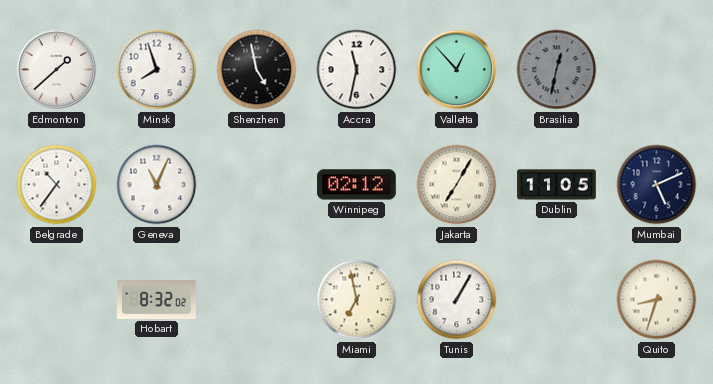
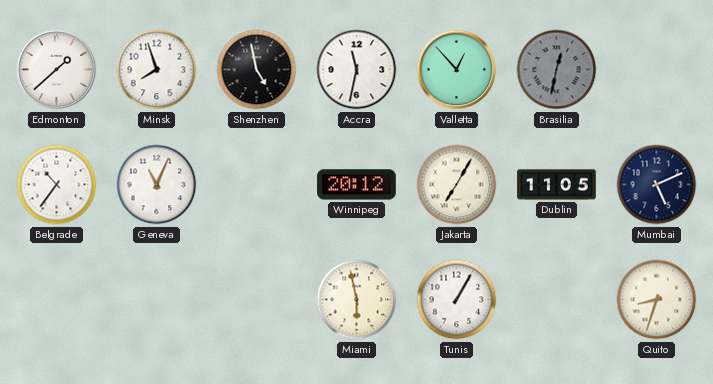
Winnipeg: 02:12 -> 20:12
Hobart: 8:32 -> none
Miami: 6:58 -> 5:58
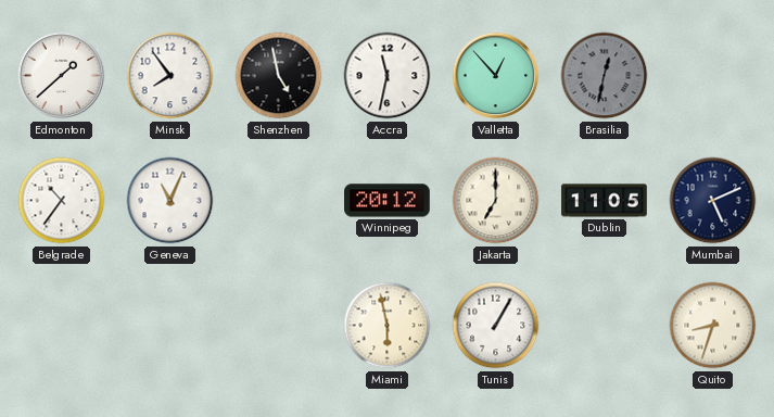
Minsk: 7:57 -> 7:54
Jakarta: 7:05 -> 7:00
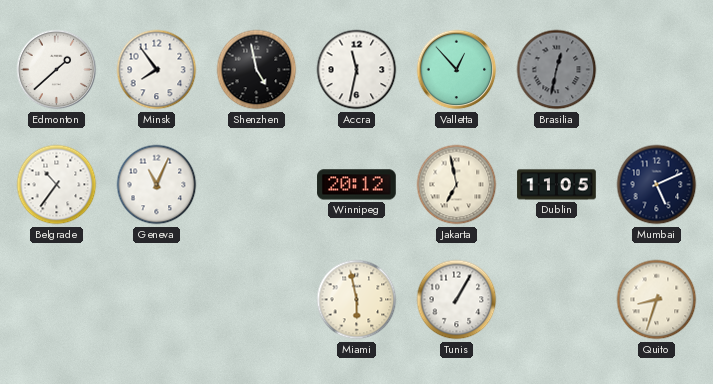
Jakarta: 7:00 -> 6:58
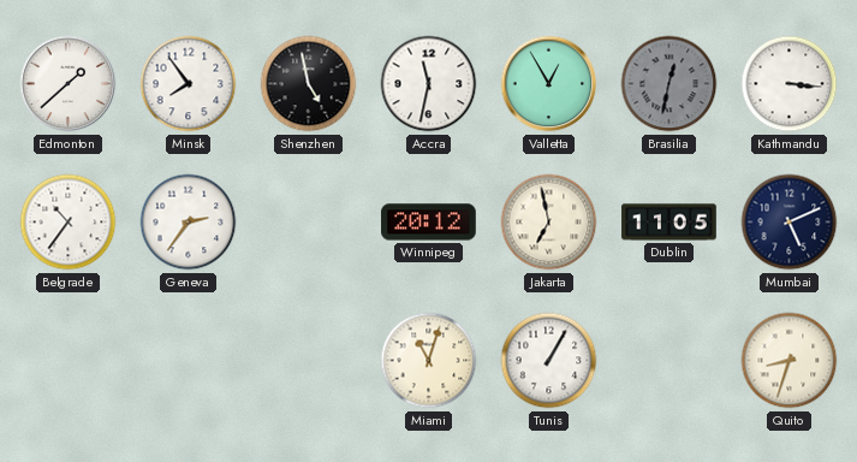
Valletta: 12:53 -> 12:55
Kathmandu: none -> 3:16
Geneva: 11:04 -> 2:36
Miami: 5:58 -> 11:03
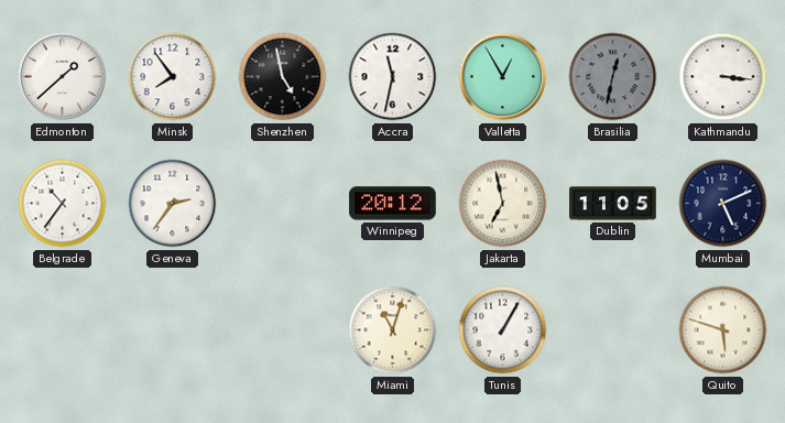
Quito: 8:33 -> 5:48
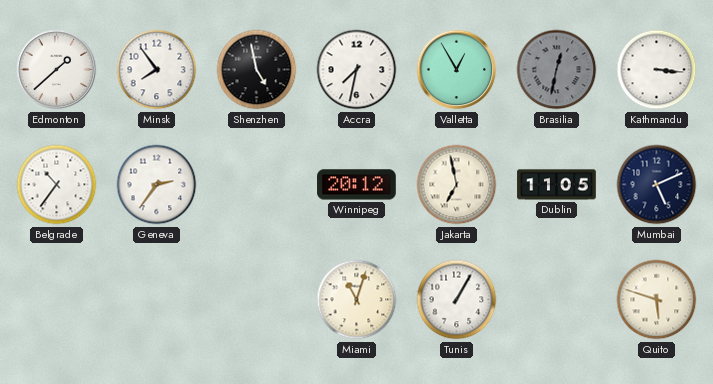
Accra: 11:32 -> 7:32
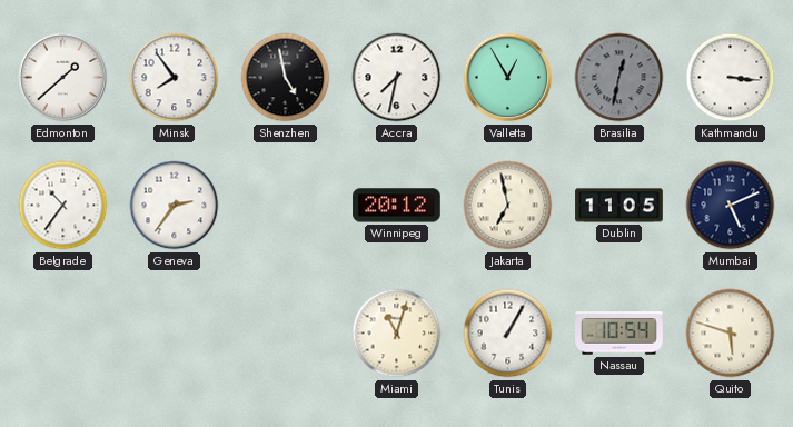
Nassau: none -> 10:54
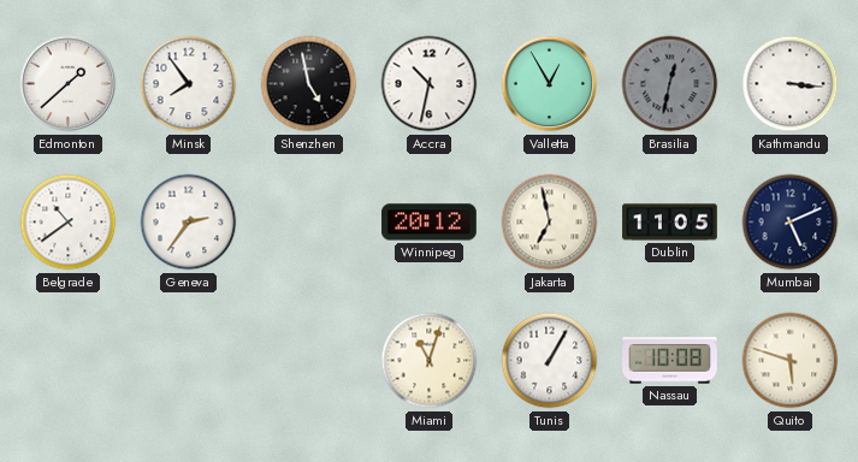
Accra: 7:32 -> 10:32
Belgrade: 10:36 -> 10:39
Nassau: 10:54 -> 10:08
